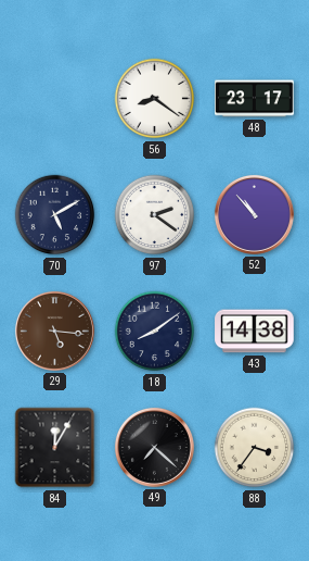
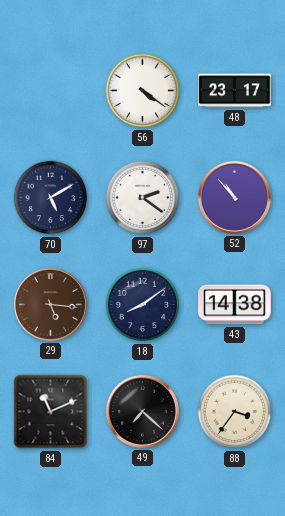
56: 8:21 -> 4:21
84: 12:05 -> 11:11
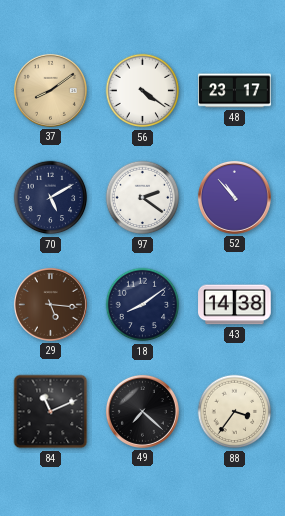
37: none -> 8:09
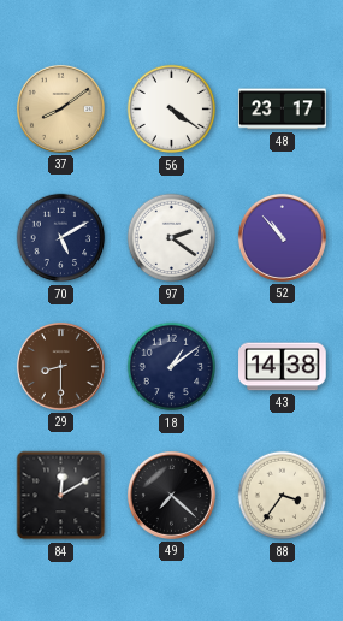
29: 5:16 -> 8:30
18: 8:09 -> 1:09
84: 11:11 -> 12:10
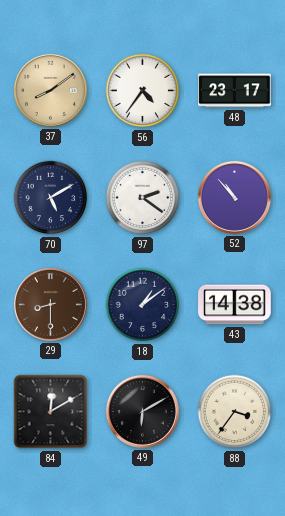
56: 4:21 -> 4:36
49: 7:22 -> 6:10
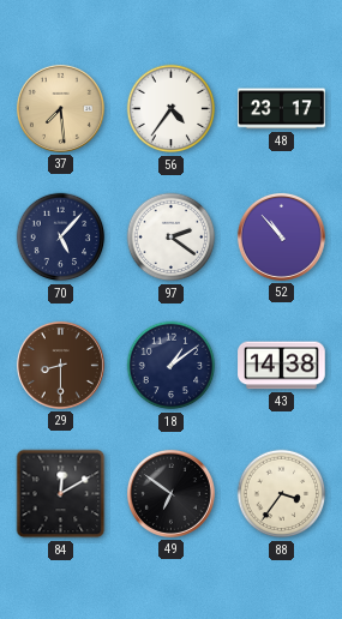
37: 8:09 -> 7:29
70: 5:10 -> 5:07
49: 6:10 -> 6:51
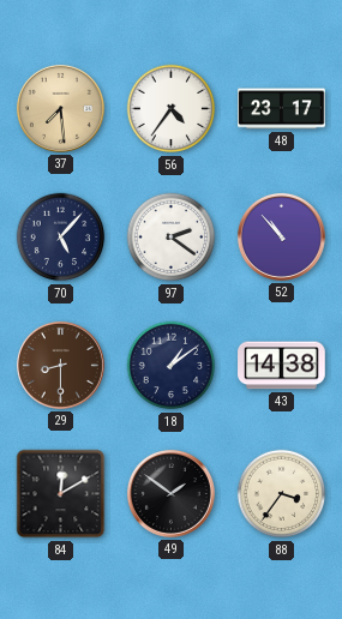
49: 6:51 -> 1:51
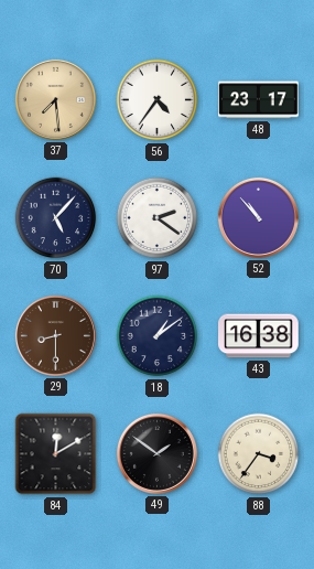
43: 14:38 -> 16:38
